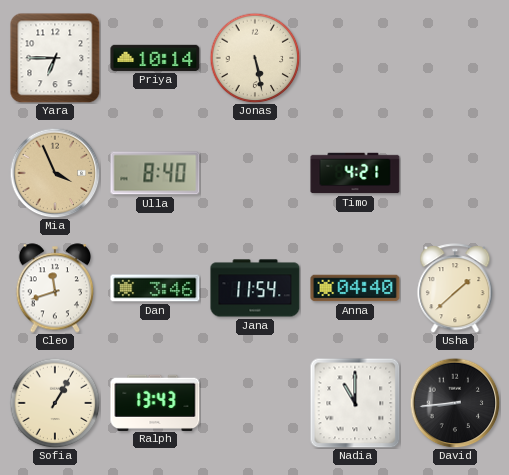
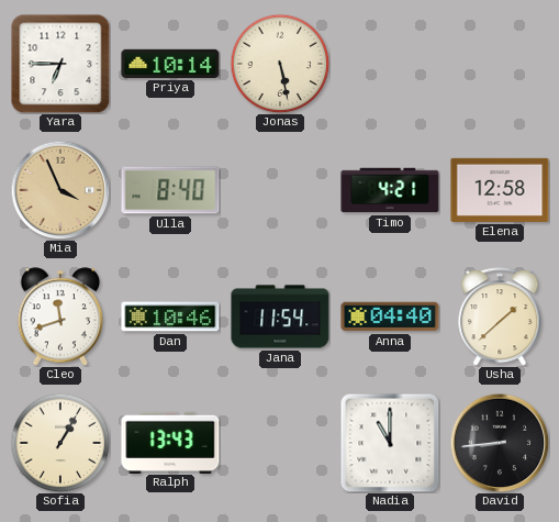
Elena: none -> 12:58
Dan: 3:46 -> 10:46
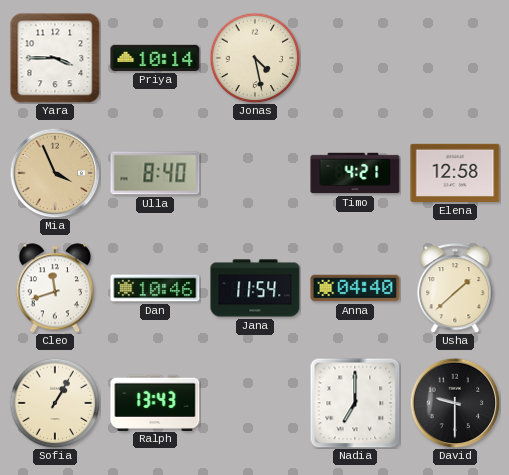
Yara: 6:45 -> 3:45
Jonas: 5:28 -> 4:28
Nadia: 11:00 -> 7:00
David: 8:44 -> 9:30
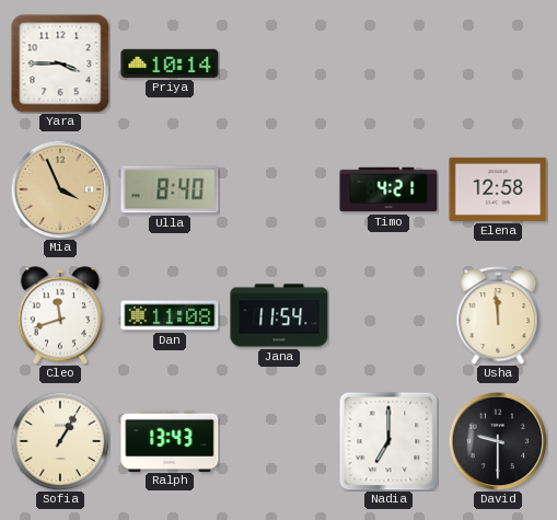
Jonas: 4:28 -> none
Dan: 10:46 -> 11:08
Anna: 04:40 -> none
Usha: 1:38 -> 11:59
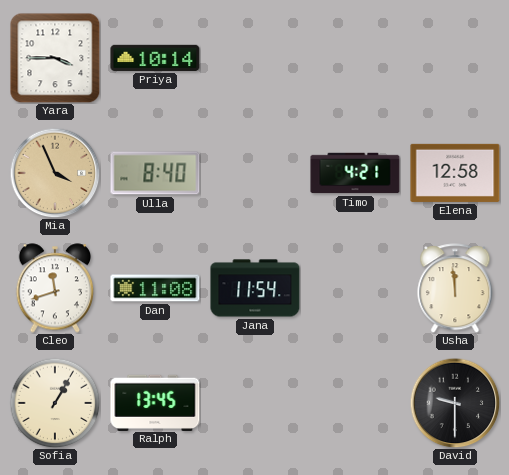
Ralph: 13:43 -> 13:45
Nadia: 7:00 -> none
